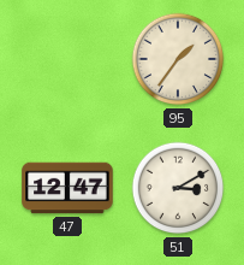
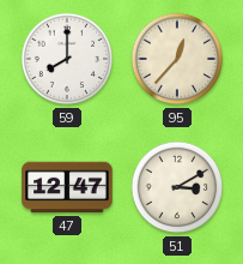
59: none -> 8:00
95: 1:36 -> 12:37
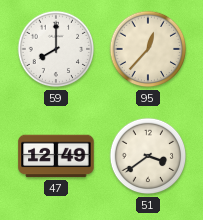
47: 12:47 -> 12:49
51: 3:10 -> 3:39
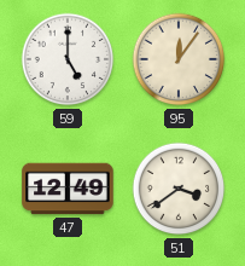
59: 8:00 -> 5:00
95: 12:37 -> 12:06
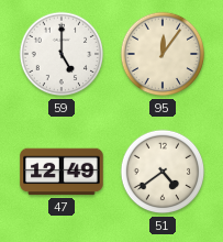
51: 3:39 -> 4:39
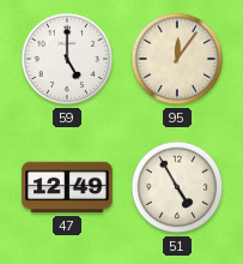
51: 4:39 -> 4:55
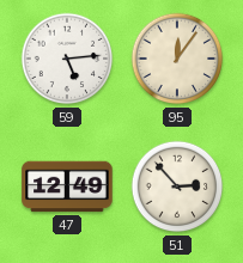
59: 5:00 -> 5:14
51: 4:55 -> 2:53
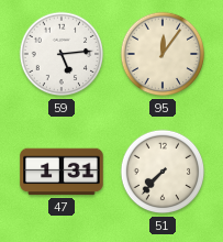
47: 12:49 -> 1:31
51: 2:53 -> 7:37
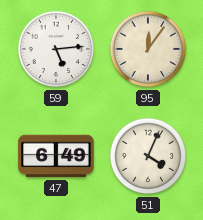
47: 1:31 -> 6:49
51: 7:37 -> 4:04
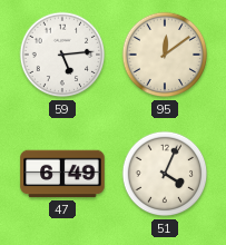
95: 12:06 -> 12:09
